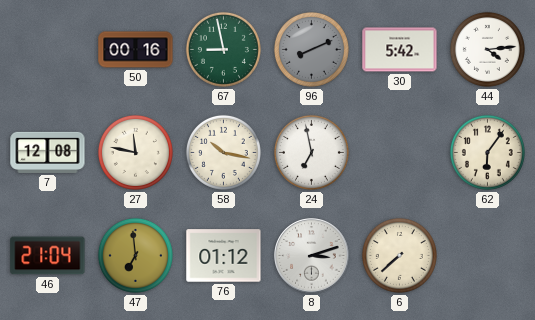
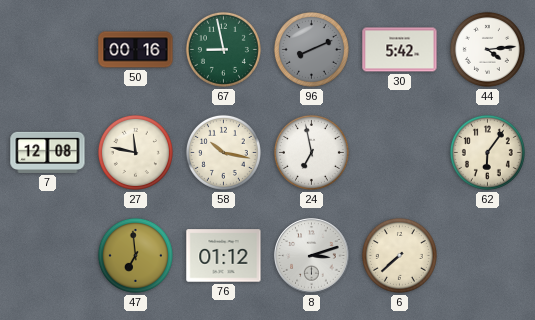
46: 21:04 -> none
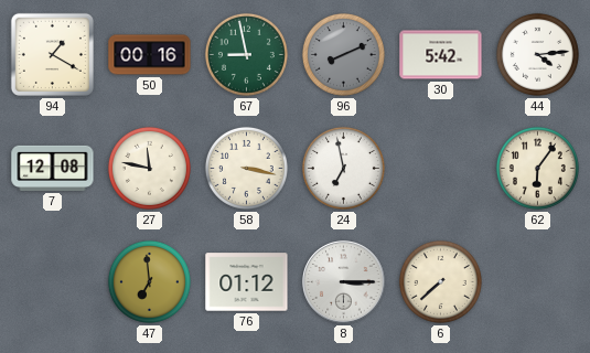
94: none -> 1:20
58: 10:17 -> 3:17
8: 3:12 -> 3:15
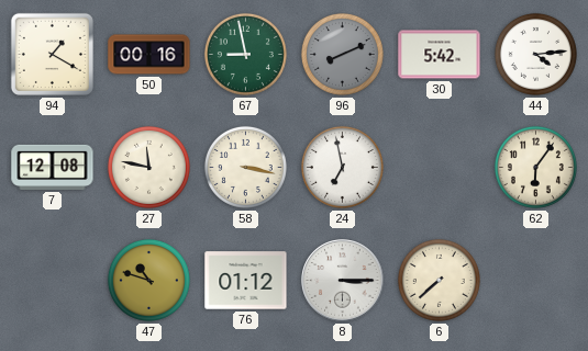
47: 6:59 -> 10:48
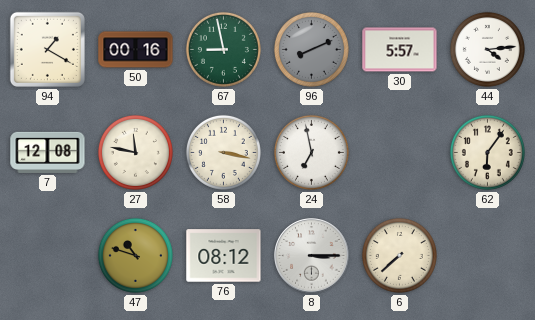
30: 5:42 -> 5:57
76: 01:12 -> 08:12
